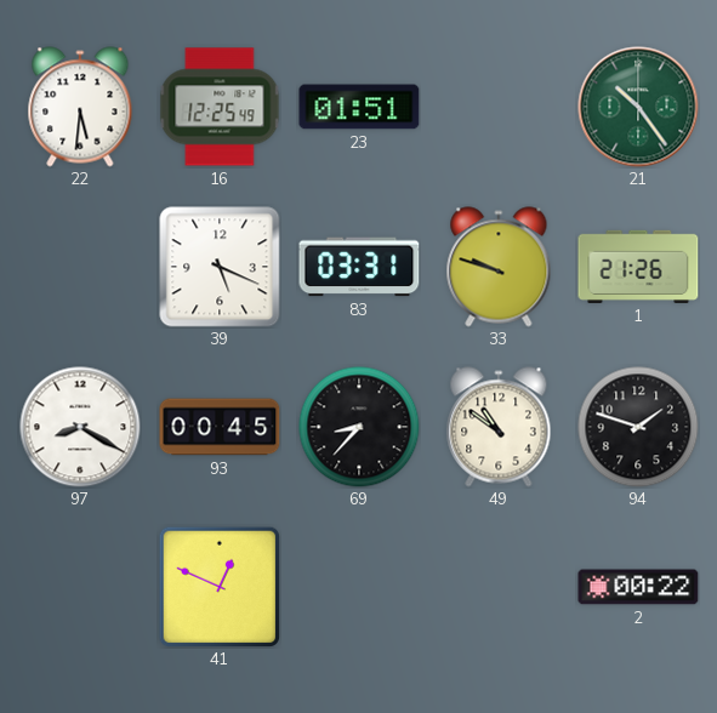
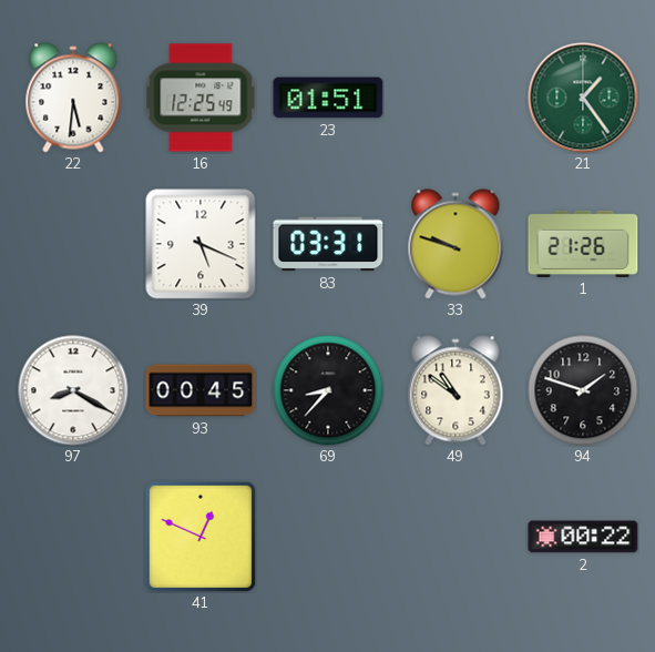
21: 10:24 -> 1:24
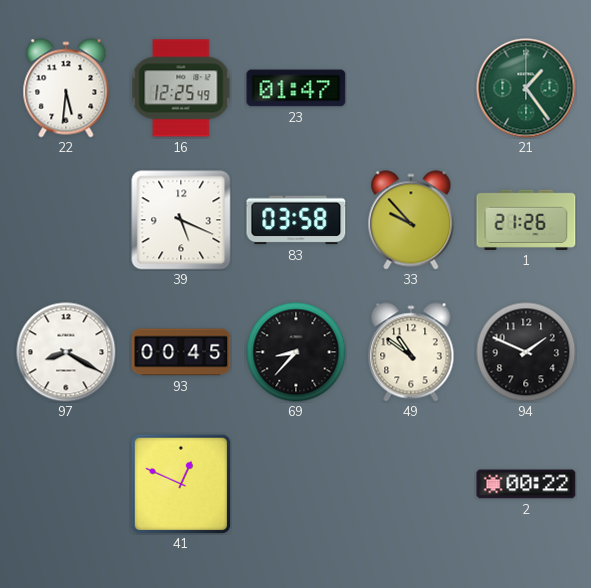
23: 01:51 -> 01:47
83: 03:31 -> 03:58
33: 9:48 -> 9:53
94: 1:48 -> 1:49
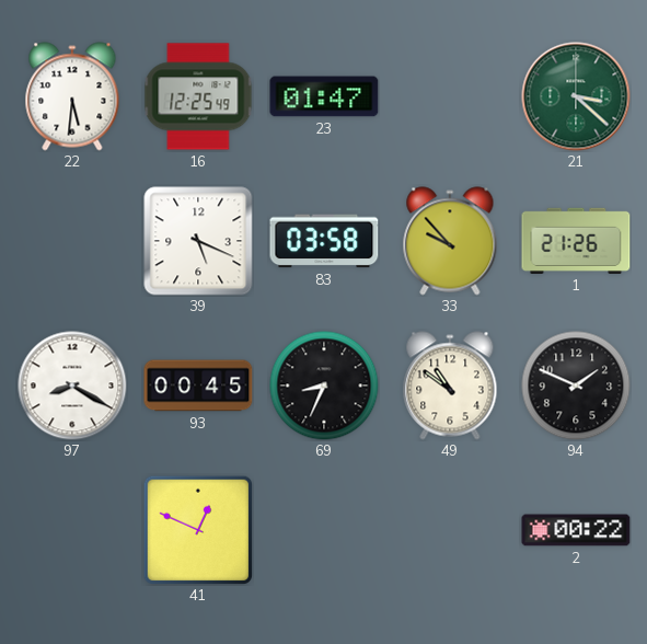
21: 1:24 -> 3:22
69: 8:37 -> 8:34
